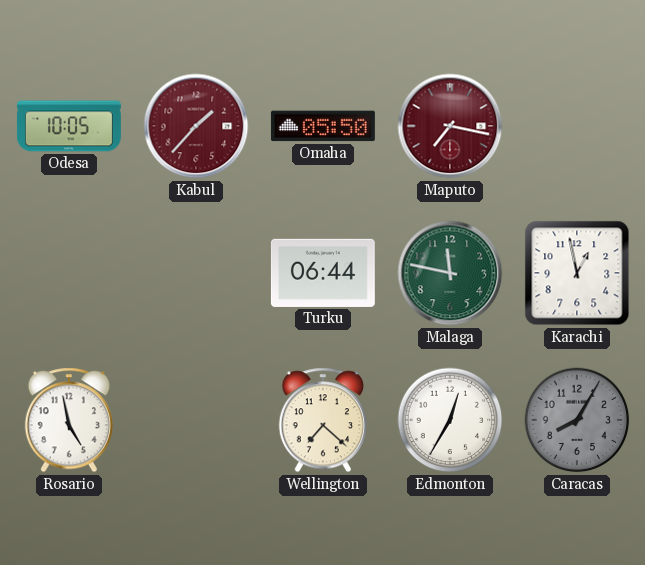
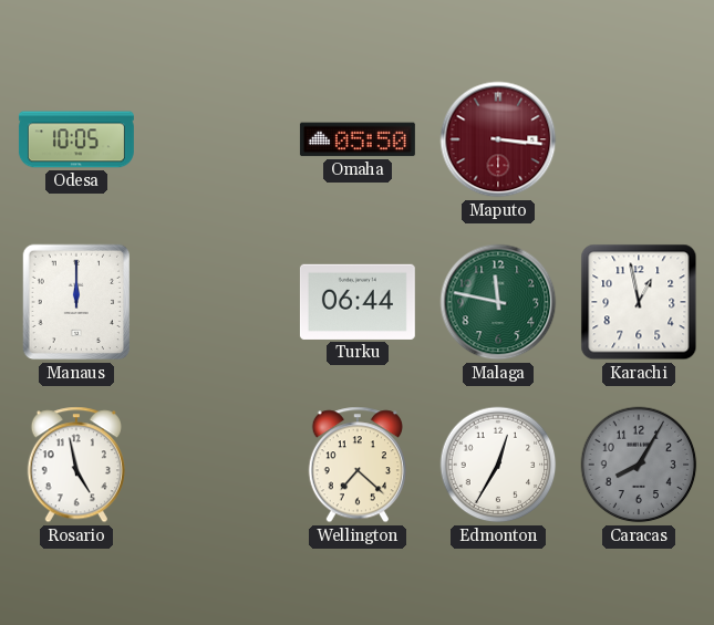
Kabul: 1:37 -> none
Maputo: 7:17 -> 3:16
Manaus: none -> 12:00
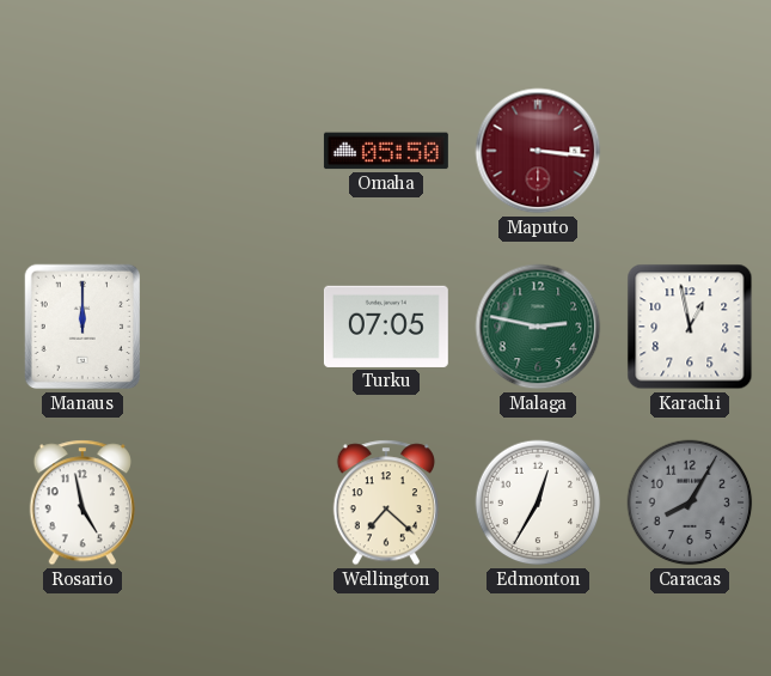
Odesa: 10:05 -> none
Turku: 06:44 -> 07:05
Malaga: 11:47 -> 2:47
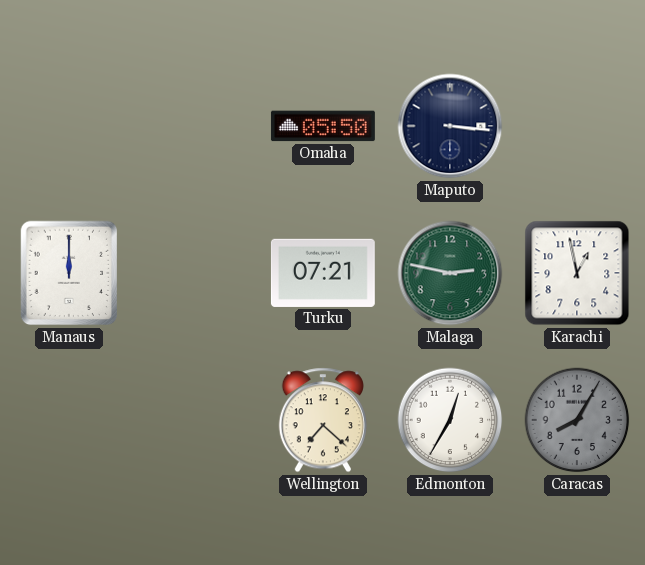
Maputo dial: burgundy -> navy
Turku: 07:05 -> 07:21
Rosario: 4:58 -> none
